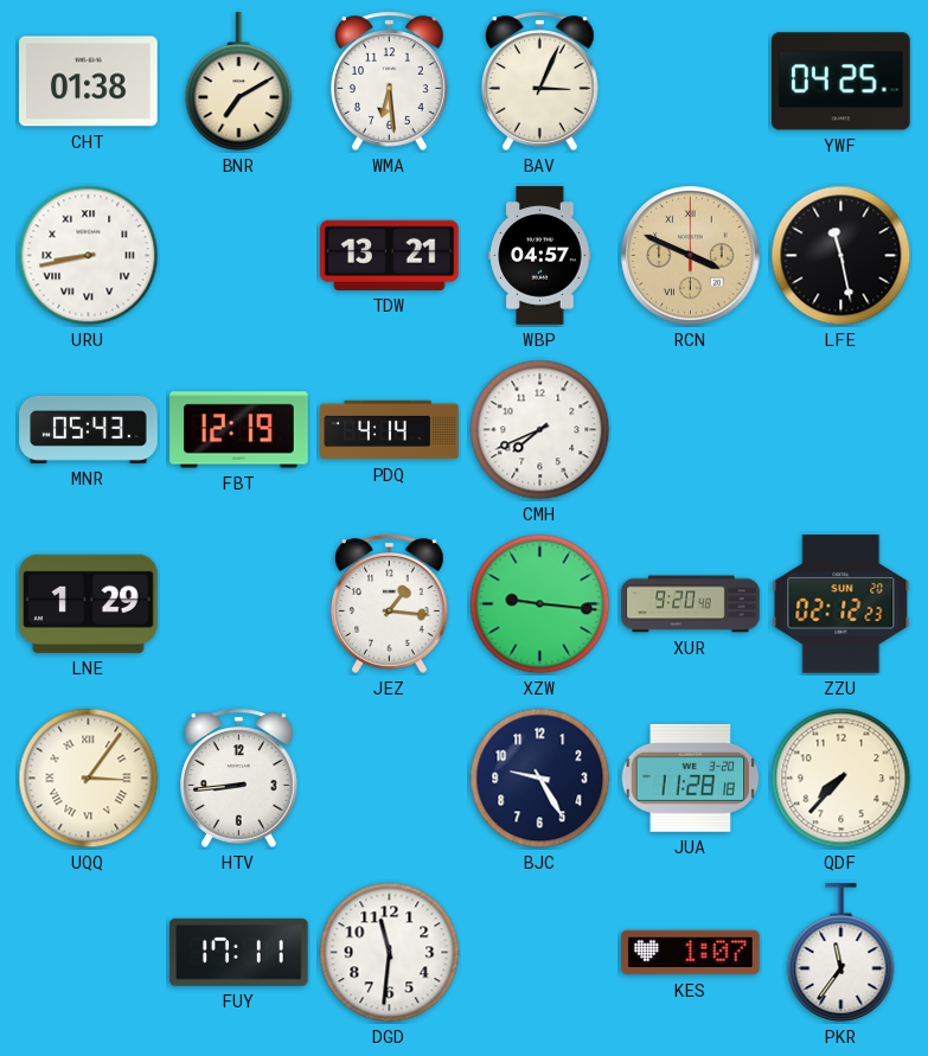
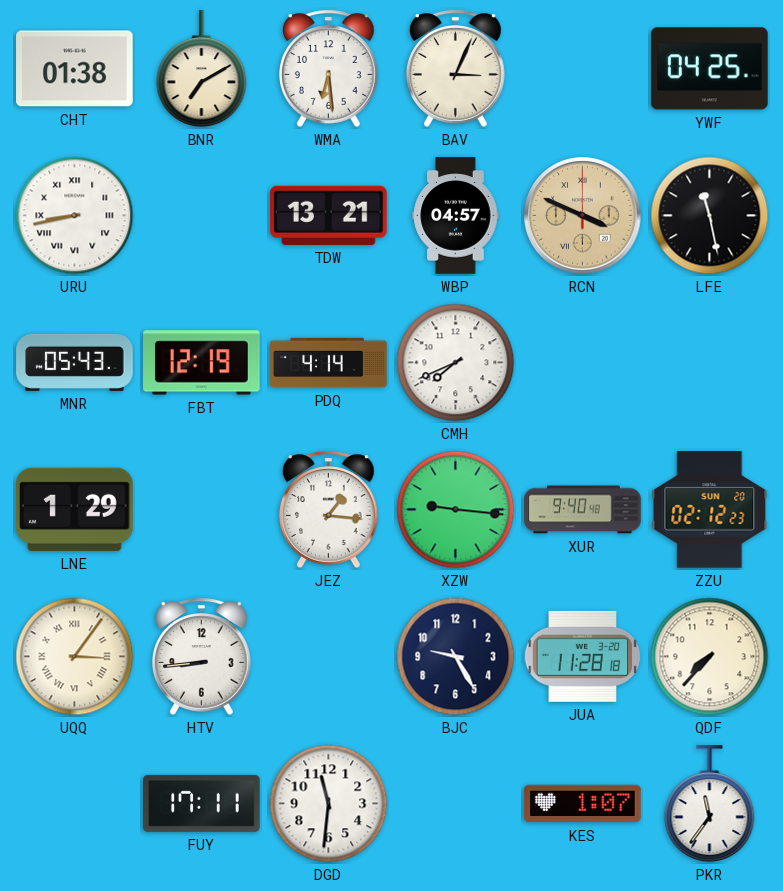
XUR: 9:20 -> 9:40
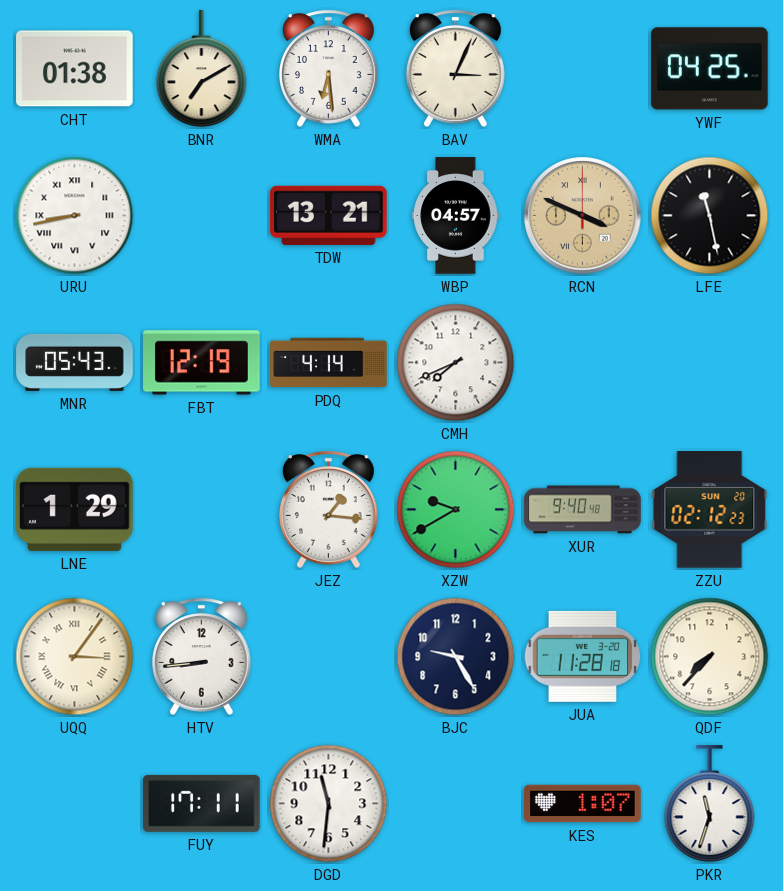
XZW: 9:16 -> 9:40
PKR: 11:36 -> 11:33
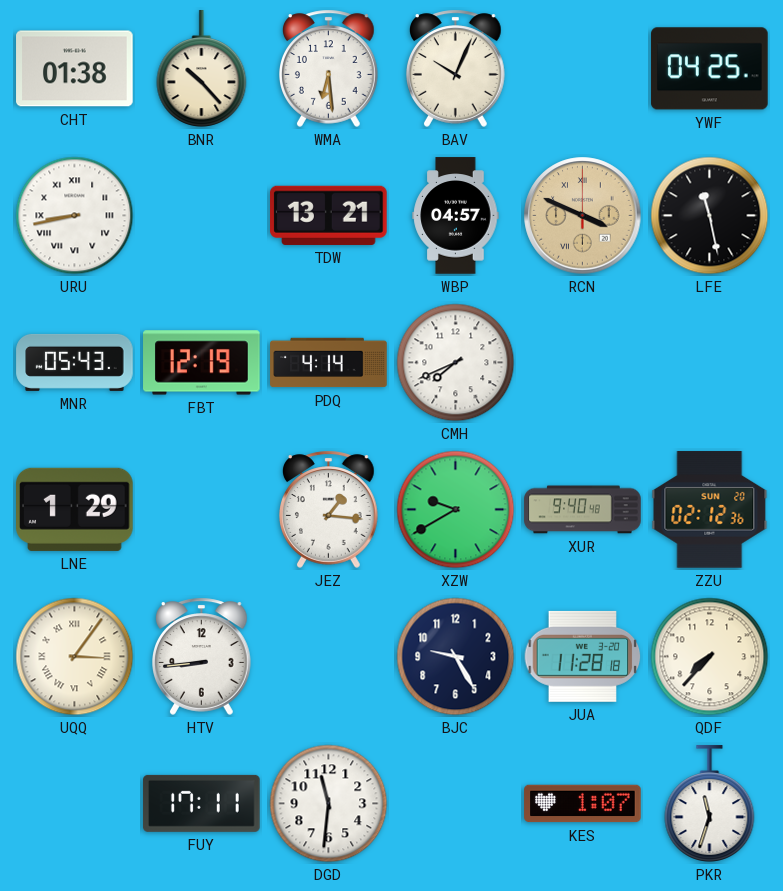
BNR: 7:10 -> 10:23
BAV: 3:04 -> 10:04
ZZU: 02:12:23 -> 02:12:36
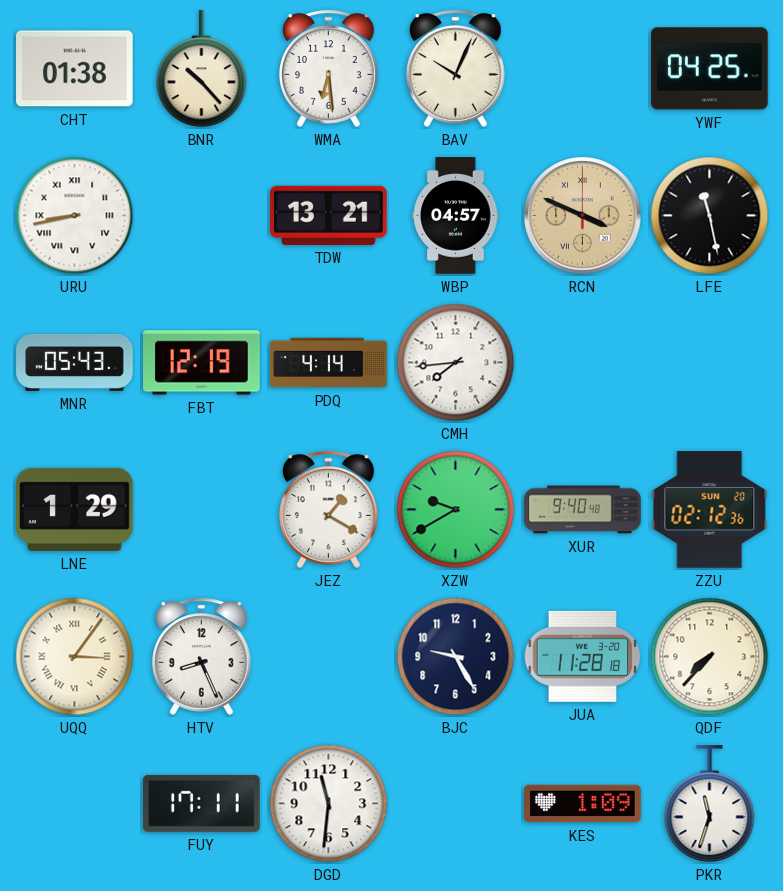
CMH: 7:41 -> 7:44
JEZ: 1:16 -> 1:20
HTV: 8:44 -> 8:26
KES: 1:07 -> 1:09
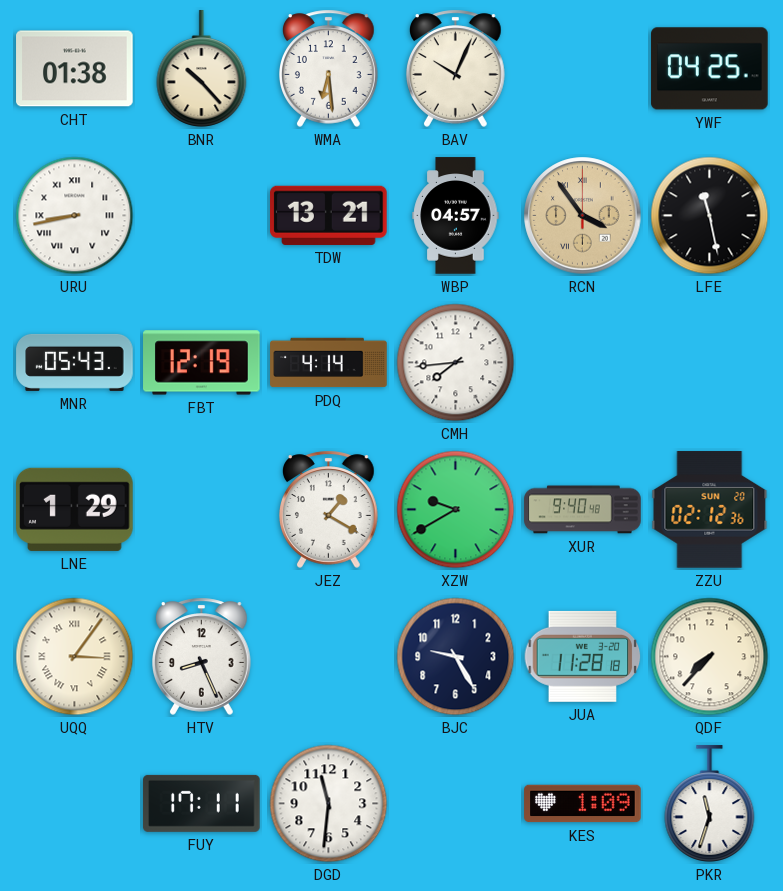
RCN: 3:49 -> 3:54
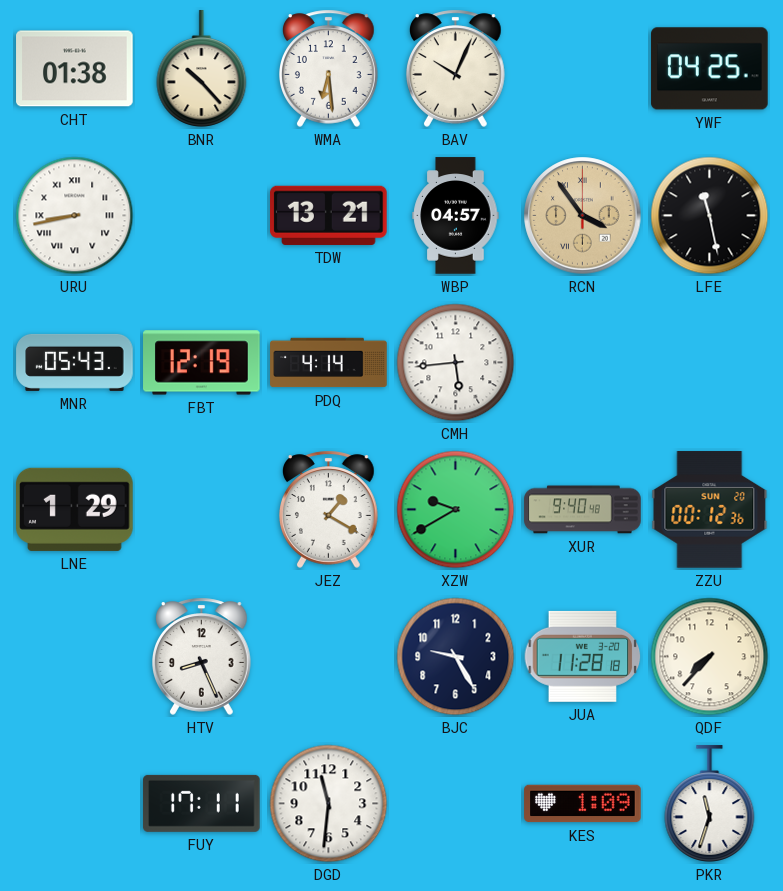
CMH: 7:44 -> 5:44
ZZU: 02:12 -> 00:12
UQQ: 3:06 -> none
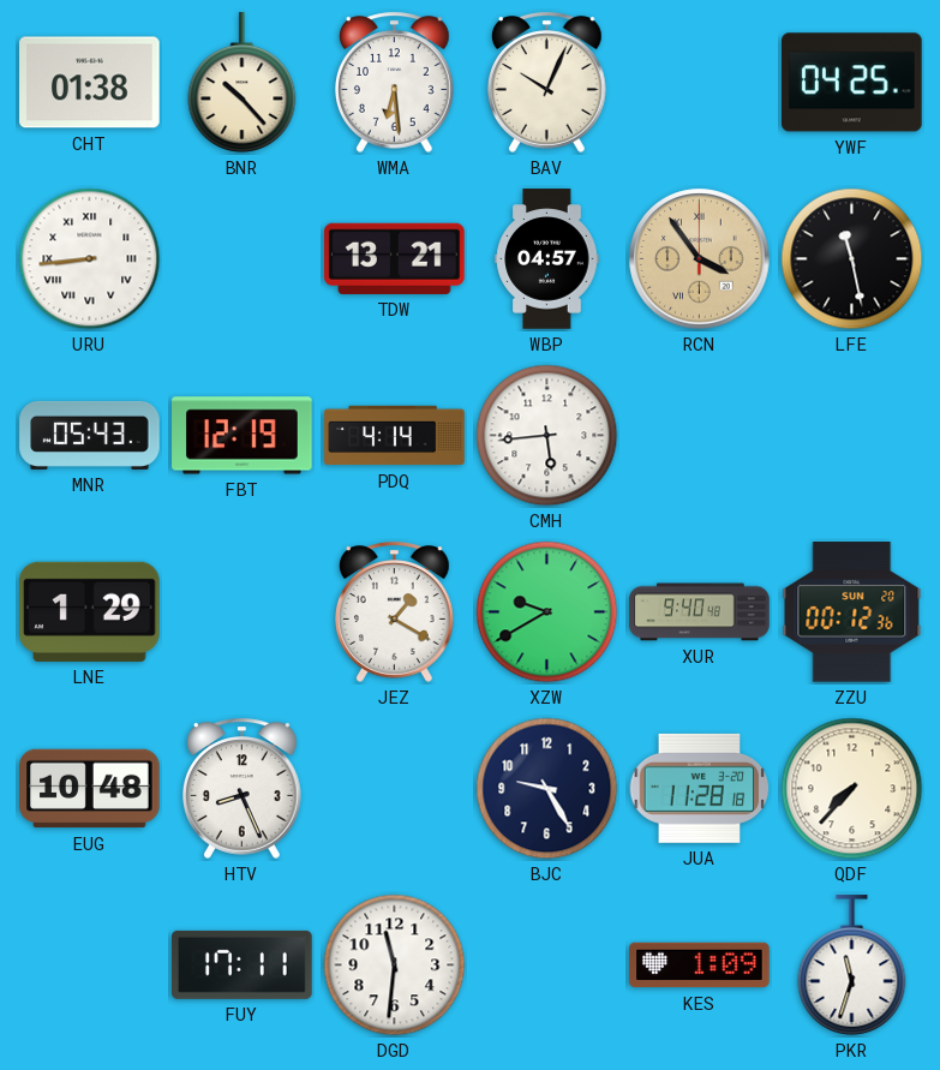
URU: 8:43 -> 8:44
EUG: none -> 10:48
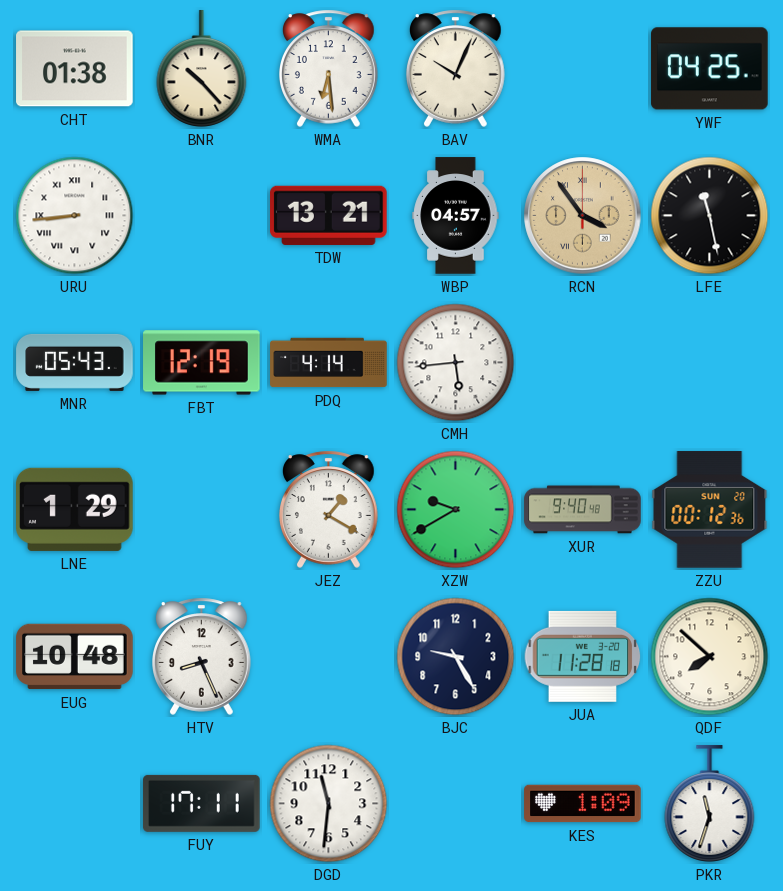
QDF: 7:37 -> 7:52
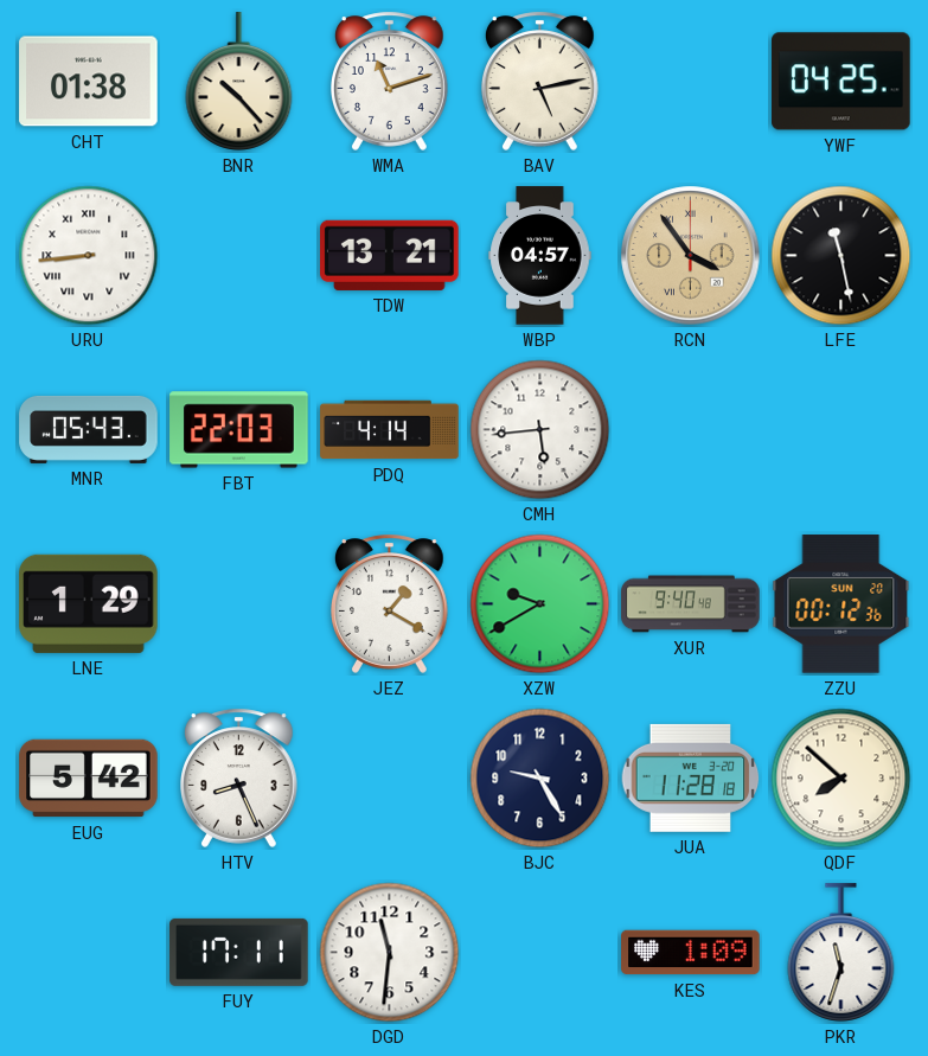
WMA: 6:29 -> 11:12
BAV: 10:04 -> 5:13
FBT: 12:19 -> 22:03
EUG: 10:48 -> 5:42
